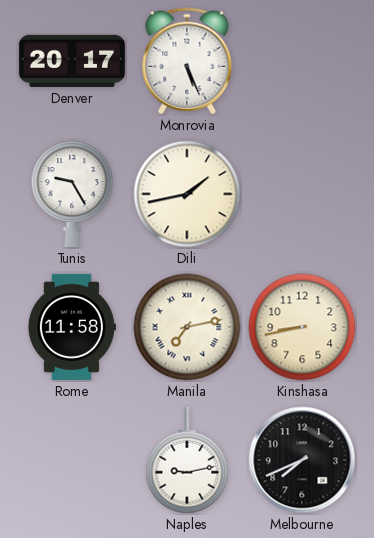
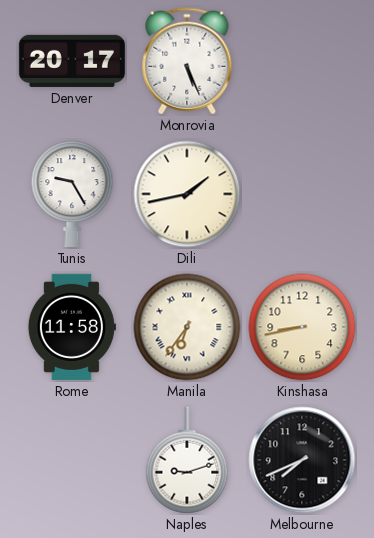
Manila: 7:13 -> 6:36
Naples: 9:13 -> 9:12
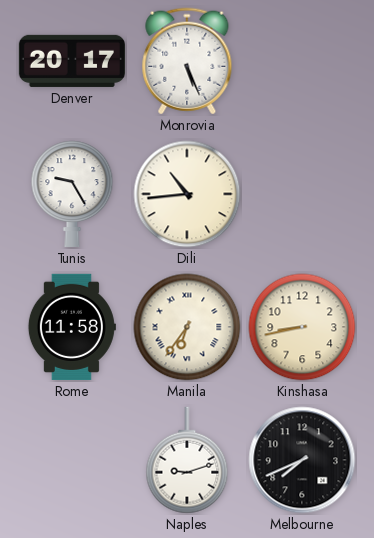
Dili: 1:43 -> 10:44
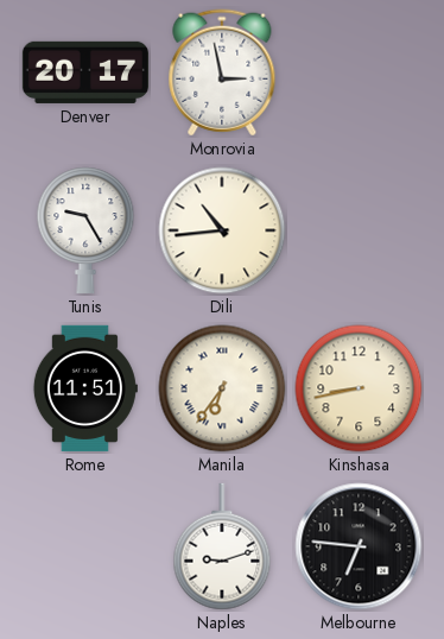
Monrovia: 5:26 -> 2:58
Rome: 11:58 -> 11:51
Melbourne: 7:41 -> 6:46
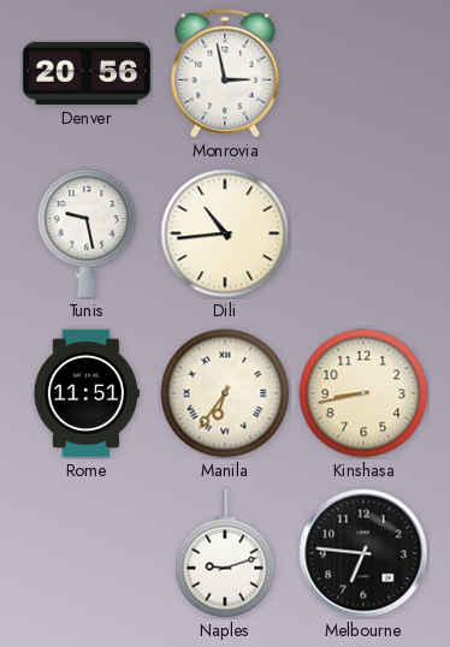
Denver: 20:17 -> 20:56
Tunis: 9:25 -> 9:28
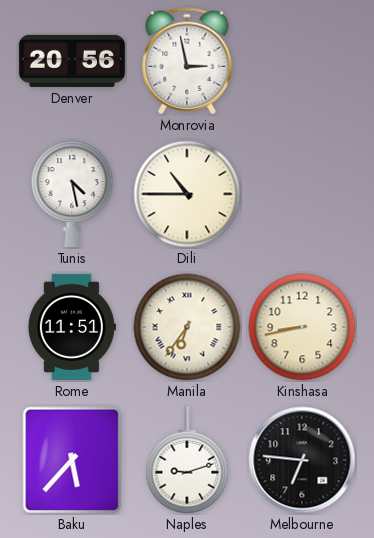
Tunis: 9:28 -> 4:28
Dili: 10:44 -> 10:45
Baku: none -> 5:37
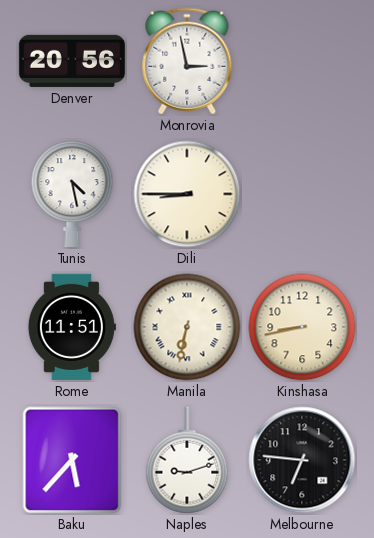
Dili: 10:45 -> 8:45
Manila: 6:36 -> 6:32
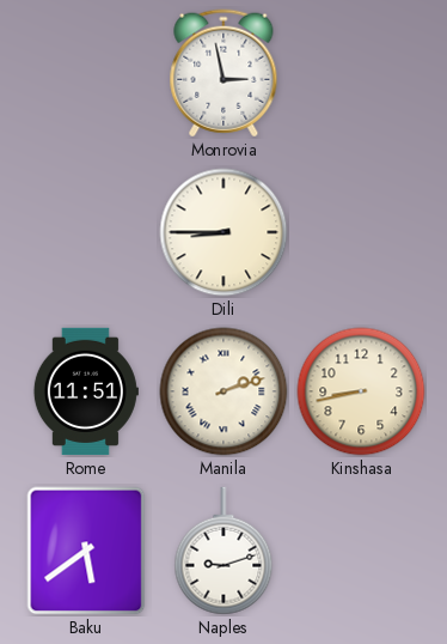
Denver: 20:56 -> none
Tunis: 4:28 -> none
Manila: 6:32 -> 2:12
Baku: 5:37 -> 5:39
Melbourne: 6:46 -> none
